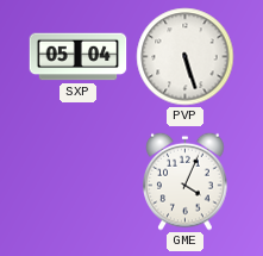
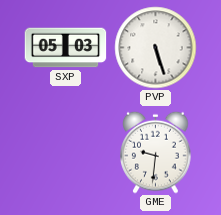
SXP: 05:04 -> 05:03
GME: 4:04 -> 9:31
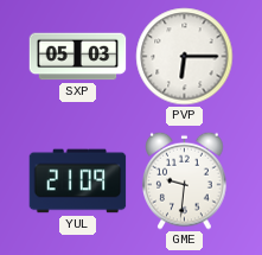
PVP: 5:27 -> 6:15
YUL: none -> 21:09
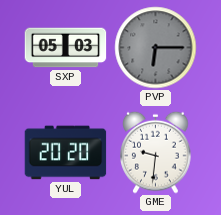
PVP dial: white -> grey
YUL: 21:09 -> 20:20
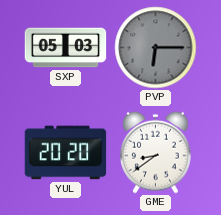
GME: 9:31 -> 8:39
